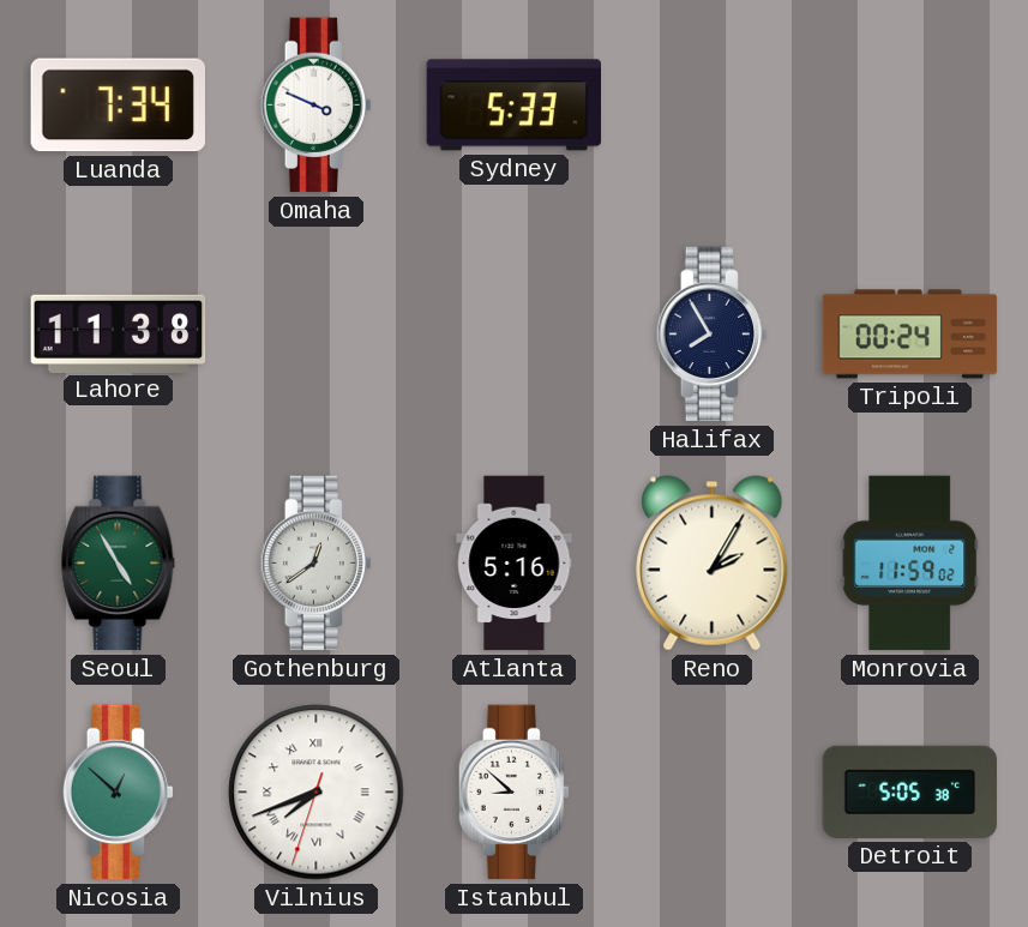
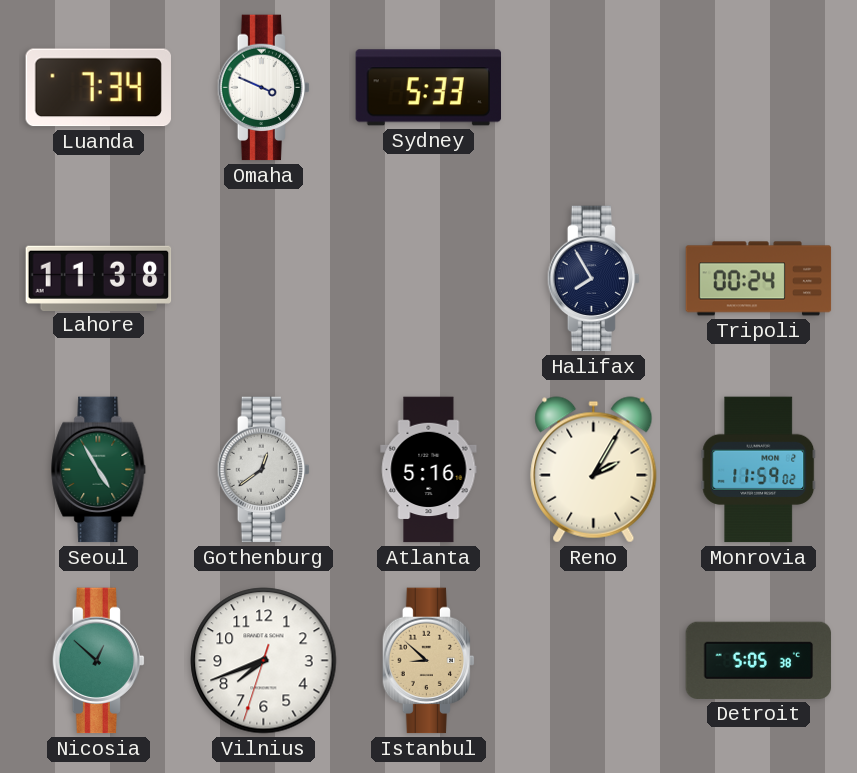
Vilnius numerals: Roman -> Arabic
Istanbul dial: white -> champagne
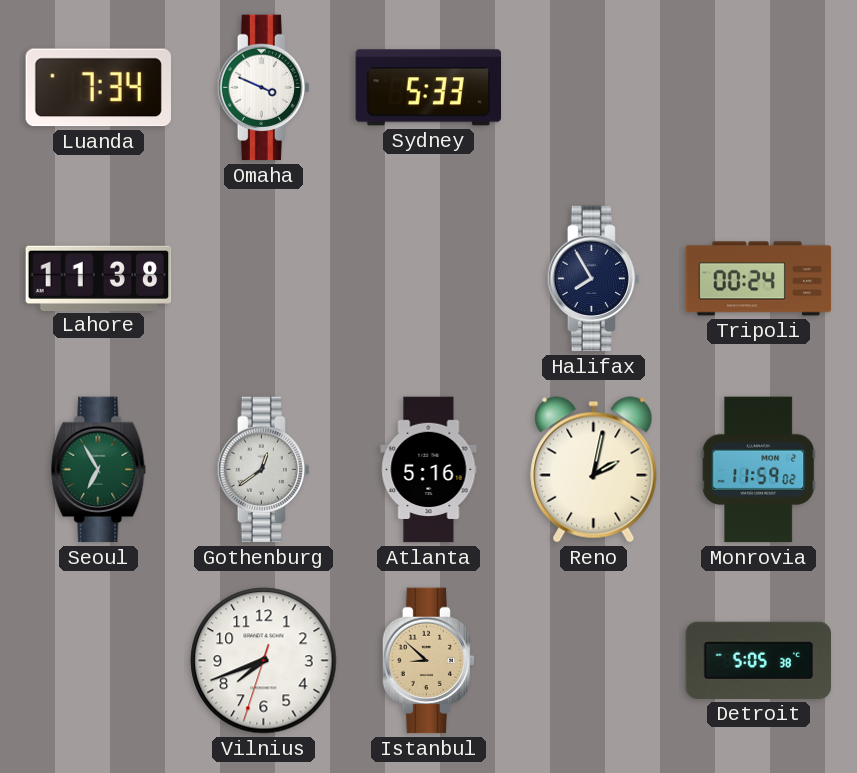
Seoul: 4:55 -> 6:55
Reno: 2:05 -> 2:02
Nicosia: 12:52 -> none
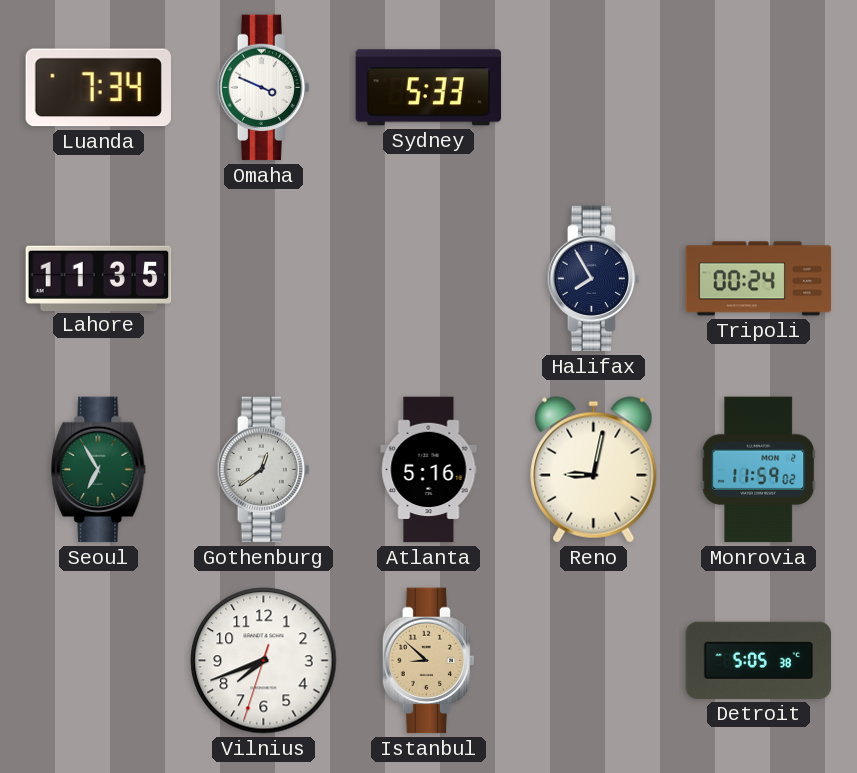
Lahore: 11:38 -> 11:35
Reno: 2:02 -> 9:02
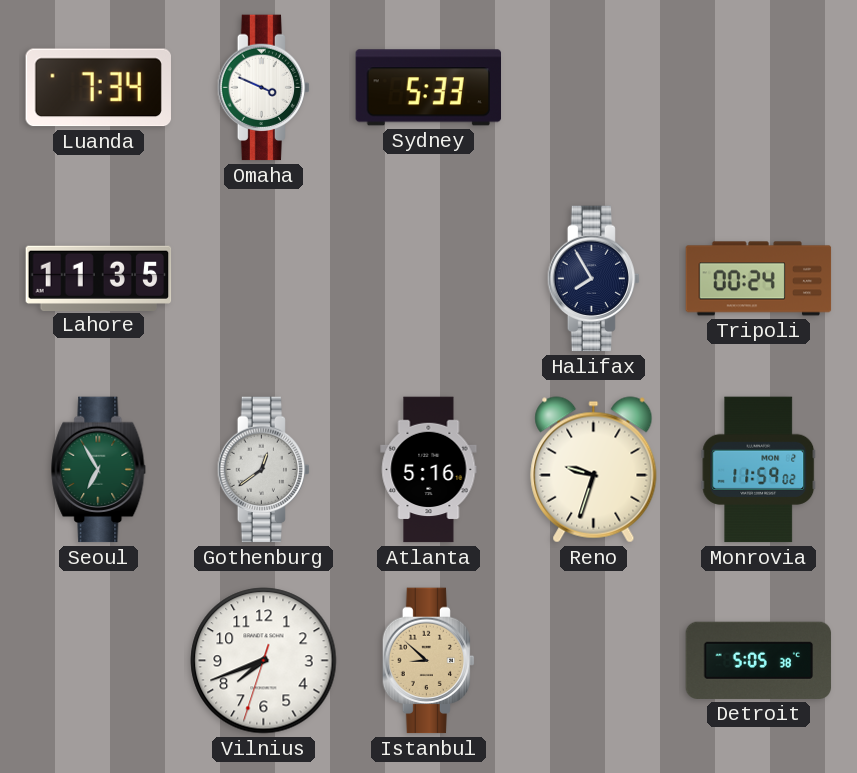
Reno: 9:02 -> 9:33
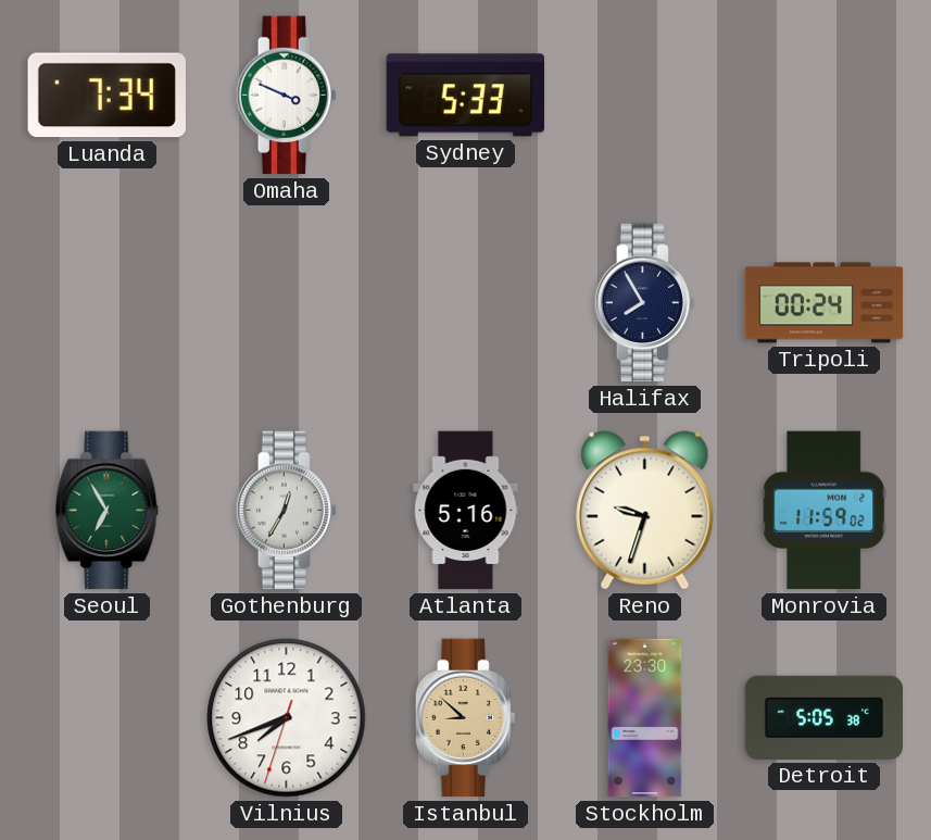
Lahore: 11:35 -> none
Gothenburg: 12:39 -> 12:35
Stockholm: none -> 23:30
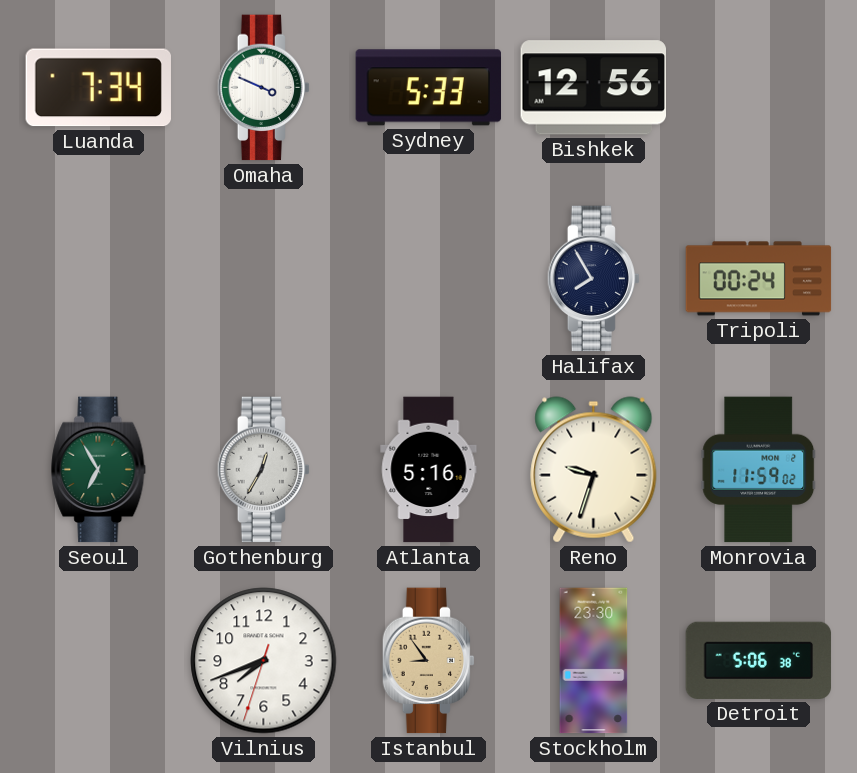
Bishkek: none -> 12:56
Istanbul: 8:52 -> 8:54
Detroit: 5:05 -> 5:06
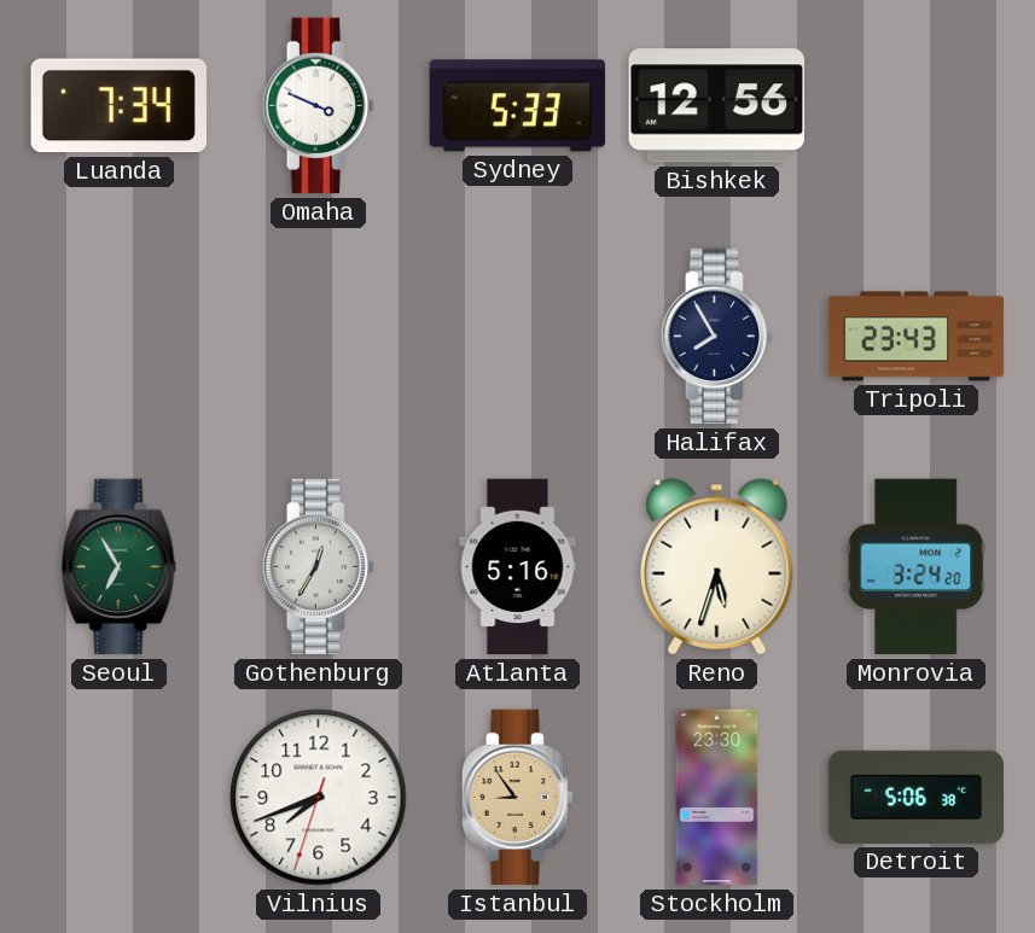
Tripoli: 00:24 -> 23:43
Reno: 9:33 -> 5:33
Monrovia: 11:59 -> 3:24
